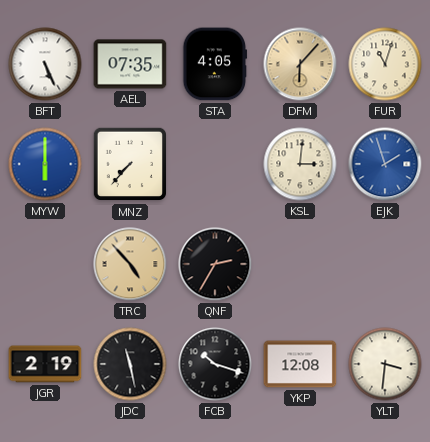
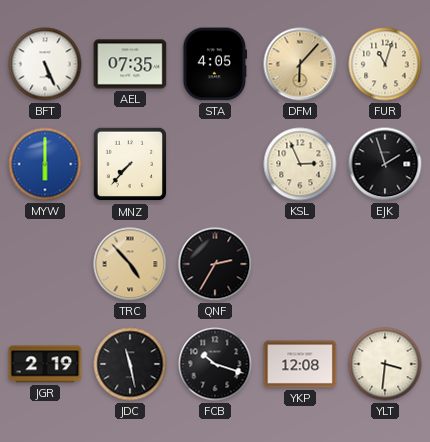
KSL: 3:01 -> 2:56
EJK dial: blue -> black
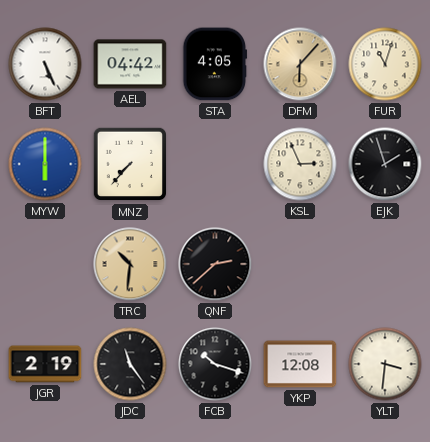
AEL: 07:35 -> 04:42
TRC: 4:53 -> 10:31
QNF: 2:35 -> 2:38
JDC: 11:28 -> 11:24
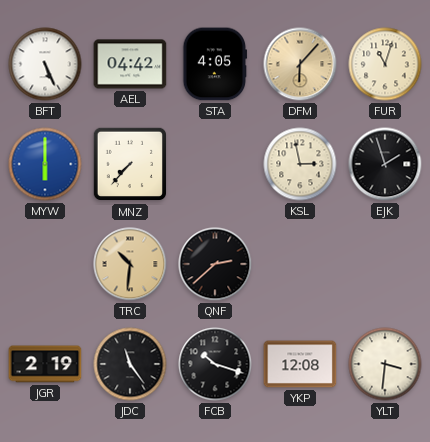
KSL: 2:56 -> 2:58
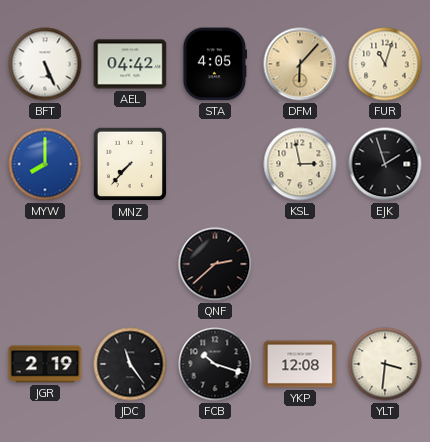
MYW: 6:00 -> 8:00
TRC: 10:31 -> none
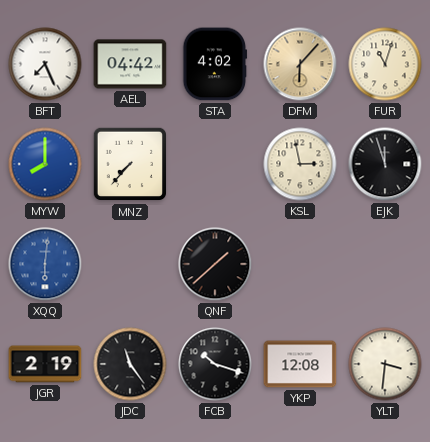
BFT: 5:26 -> 7:26
STA: 4:05 -> 4:02
EJK: 1:57 -> 11:57
XQQ: none -> 6:01
QNF: 2:38 -> 1:38
